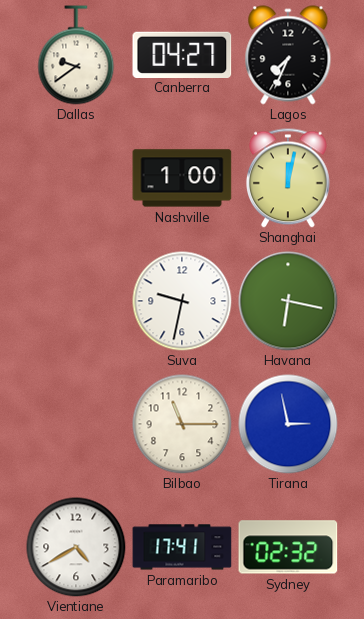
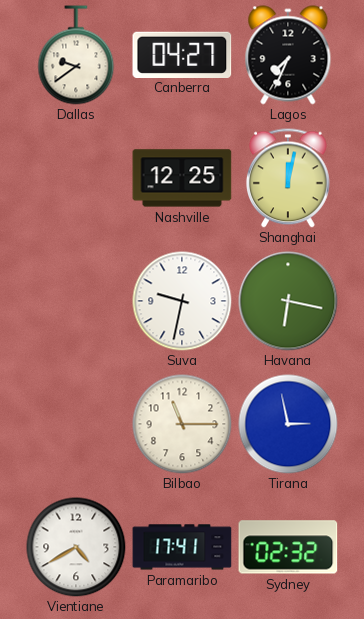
Nashville: 1:00 -> 12:25
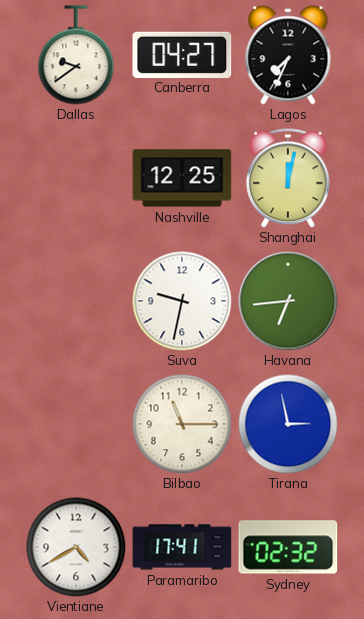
Havana: 6:17 -> 6:44
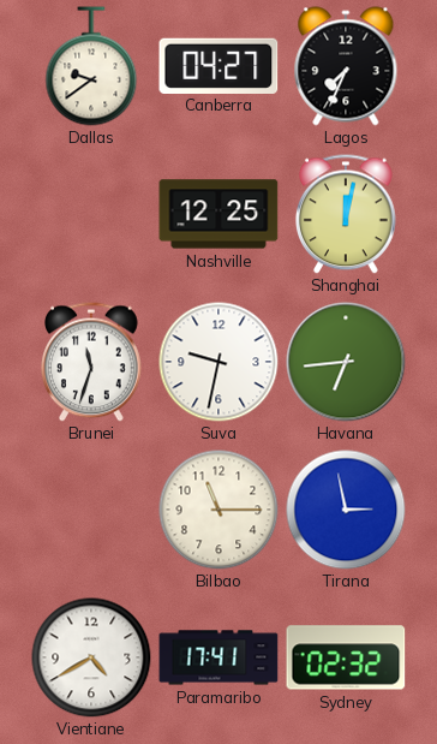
Brunei: none -> 11:33
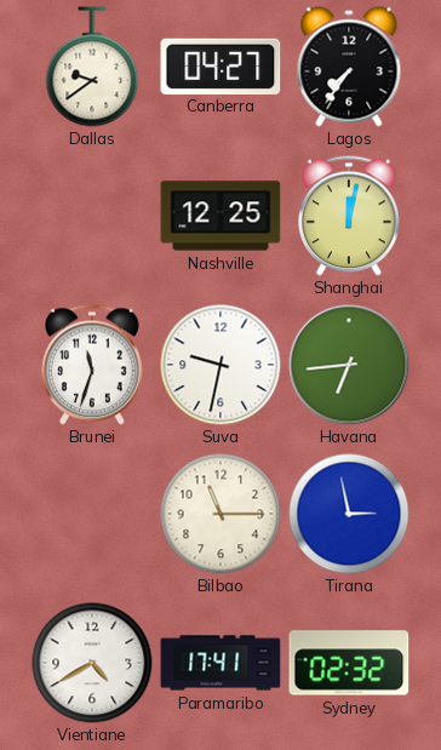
Lagos: 7:34 -> 7:36
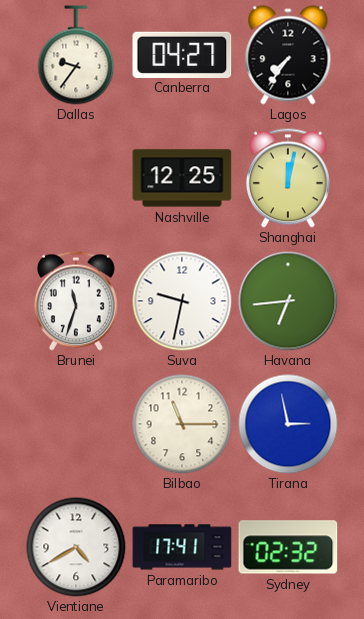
Dallas: 9:39 -> 9:36
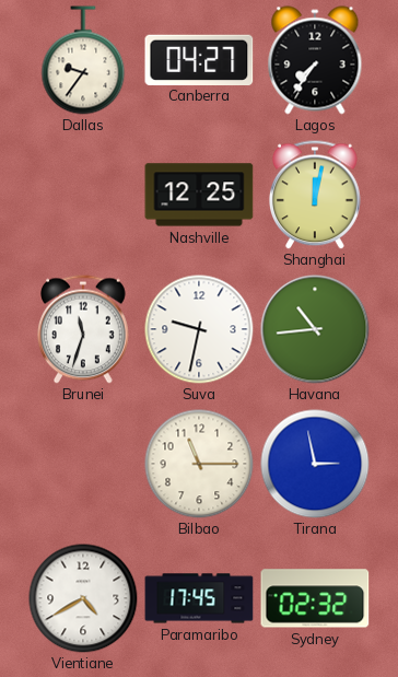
Havana: 6:44 -> 10:44
Paramaribo: 17:41 -> 17:45
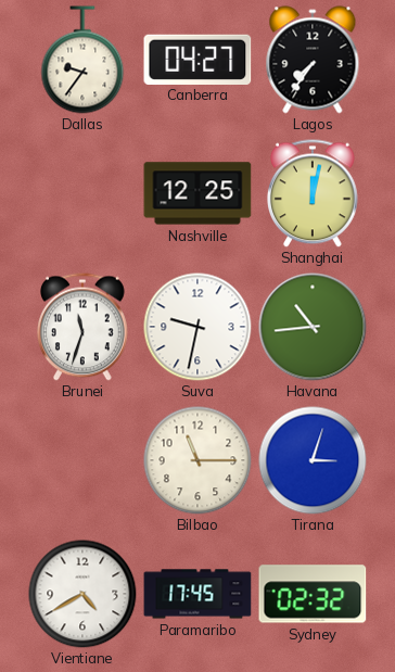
Tirana: 2:58 -> 3:03
